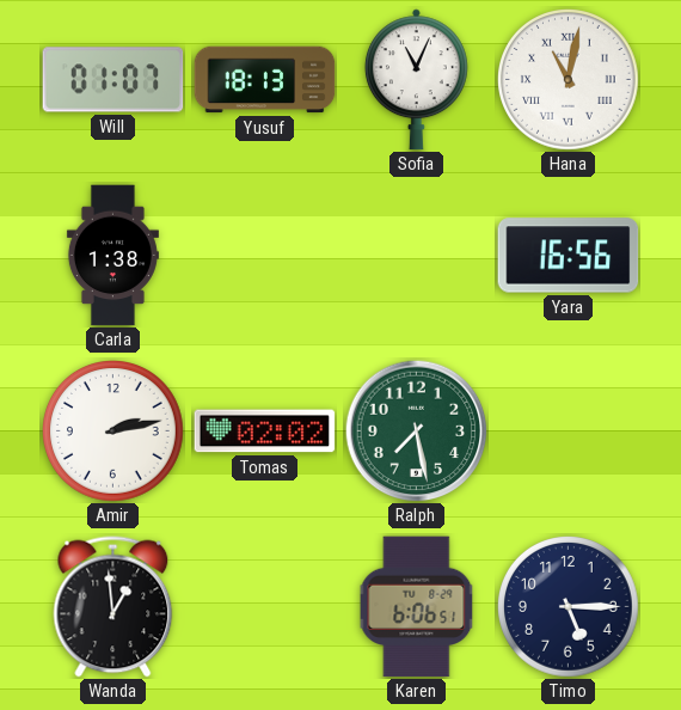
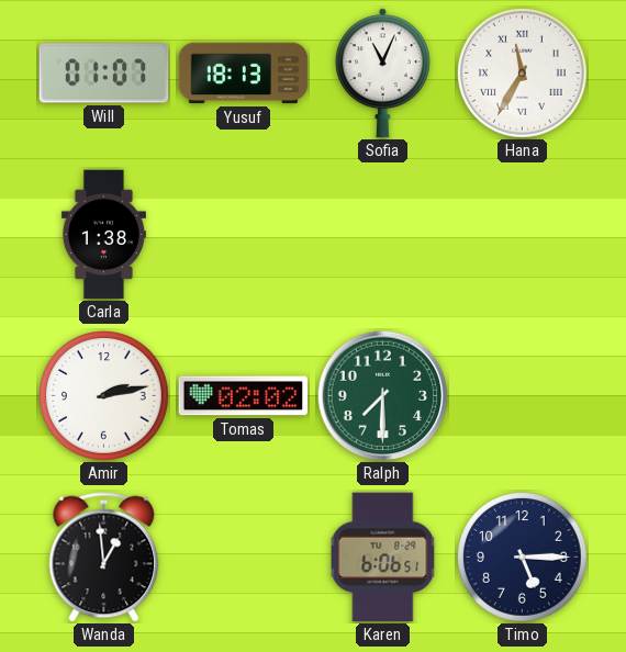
Hana: 11:02 -> 11:35
Yara: 16:56 -> none
Ralph: 7:28 -> 7:30
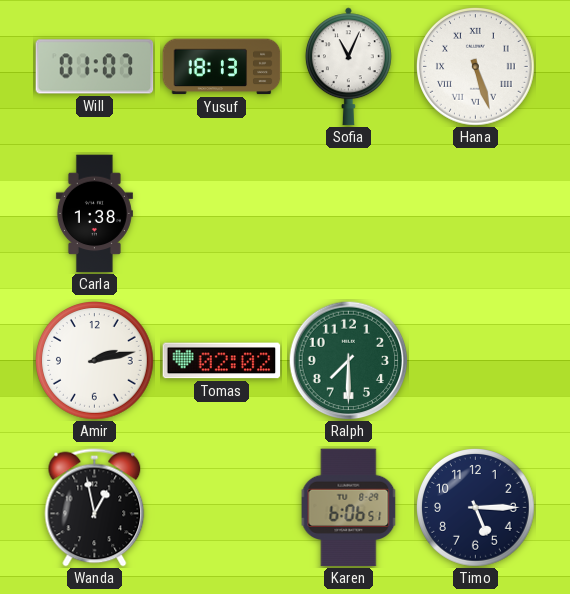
Hana: 11:35 -> 5:27
Wanda: 12:59 -> 12:58
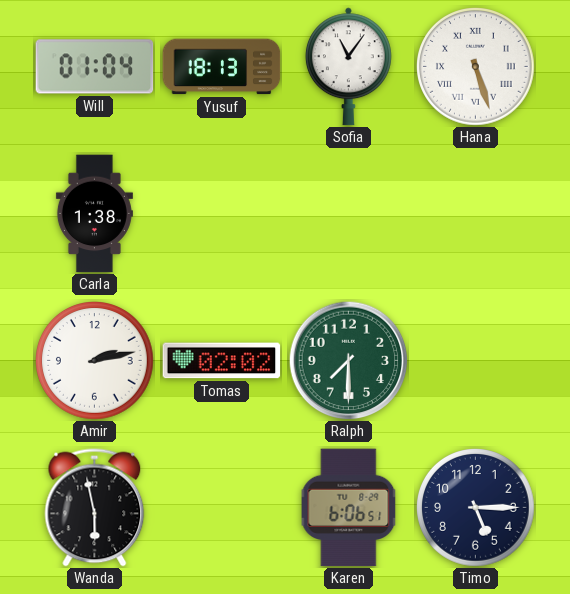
Will: 01:07 -> 01:04
Sofia: 11:04 -> 11:06
Wanda: 12:58 -> 5:58
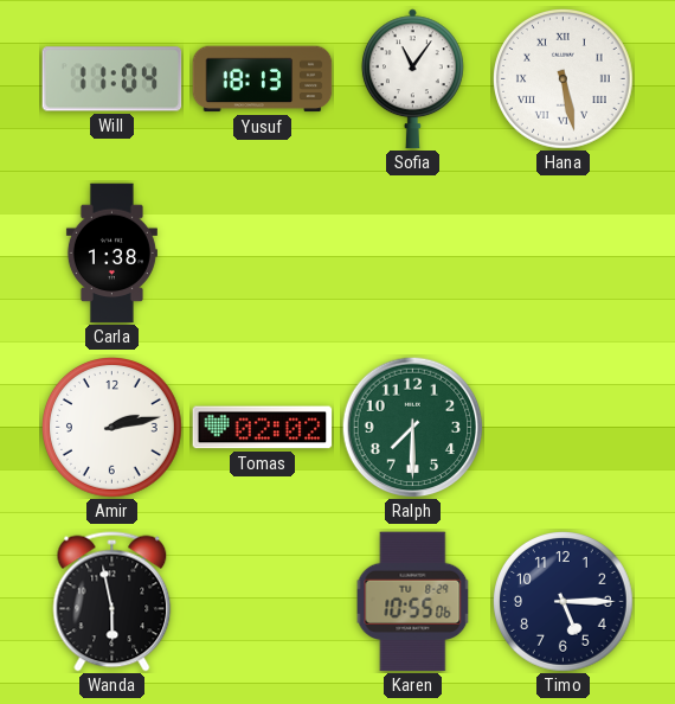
Will: 01:04 -> 11:04
Hana: 5:27 -> 5:28
Karen: 6:06 -> 10:55
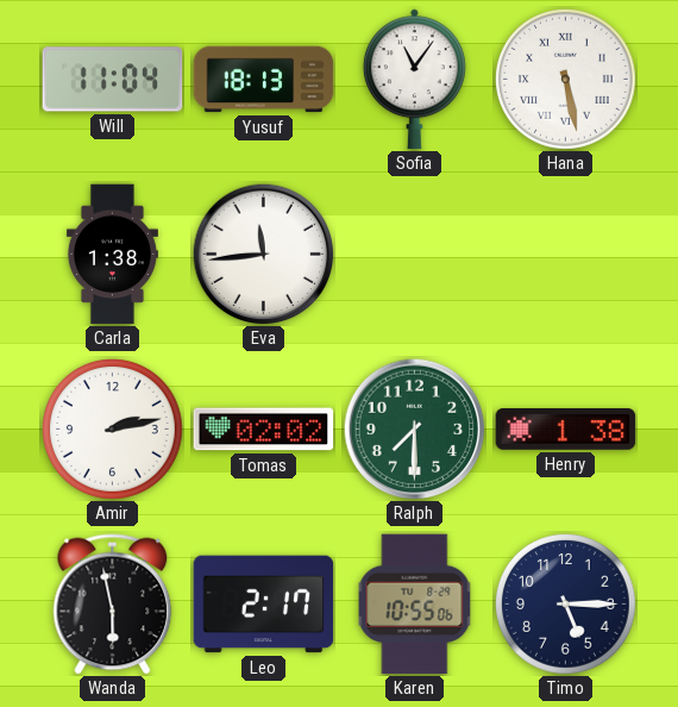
Eva: none -> 11:44
Henry: none -> 1:38
Leo: none -> 2:17
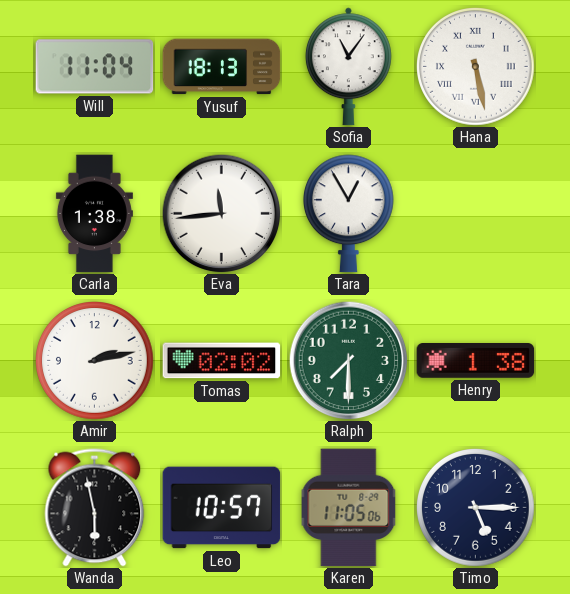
Tara: none -> 12:55
Leo: 2:17 -> 10:57
Karen: 10:55 -> 11:05
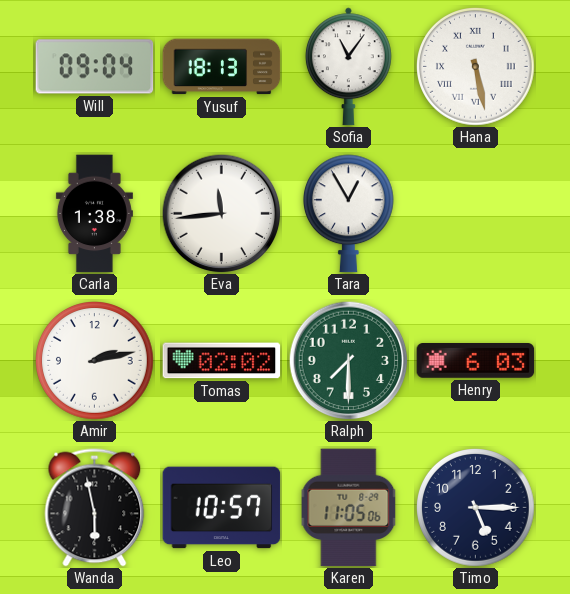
Will: 11:04 -> 09:04
Henry: 1:38 -> 6:03
